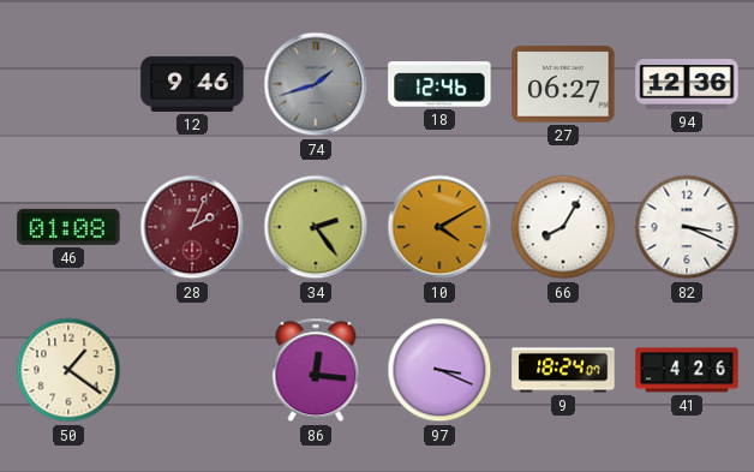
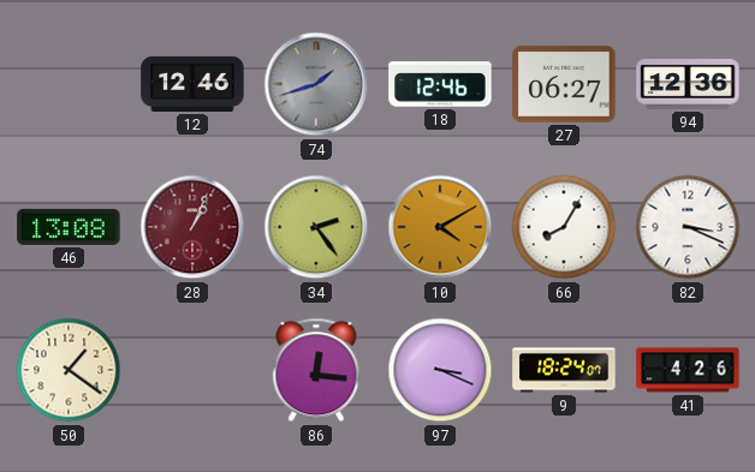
12: 9:46 -> 12:46
46: 01:08 -> 13:08
28: 2:04 -> 1:04
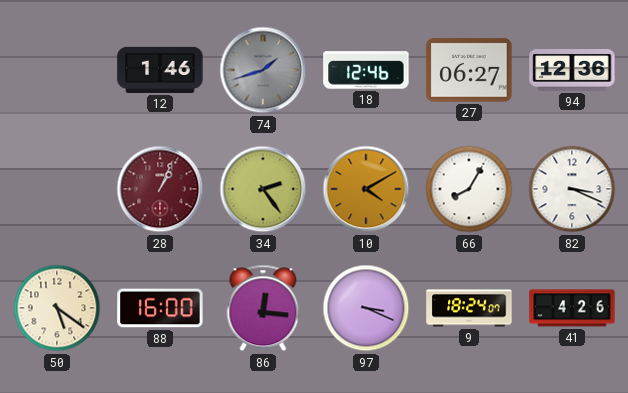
12: 12:46 -> 1:46
46: 13:08 -> none
50: 1:21 -> 5:21
88: none -> 16:00
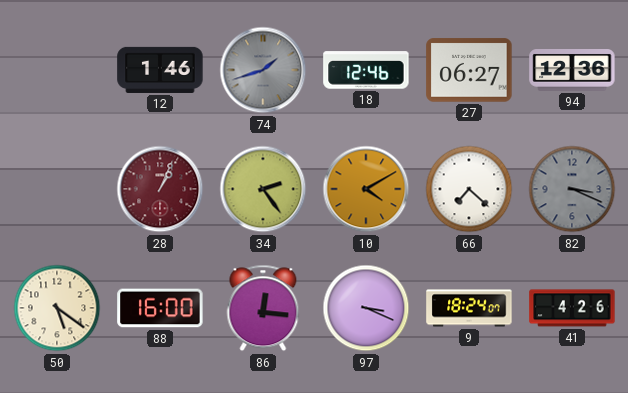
66: 8:05 -> 7:22
82 dial: white -> grey
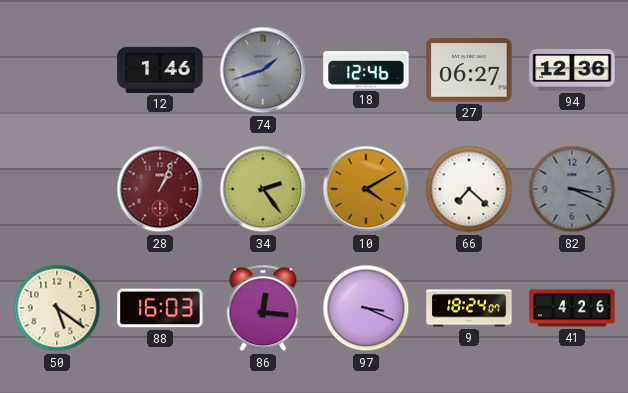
88: 16:00 -> 16:03
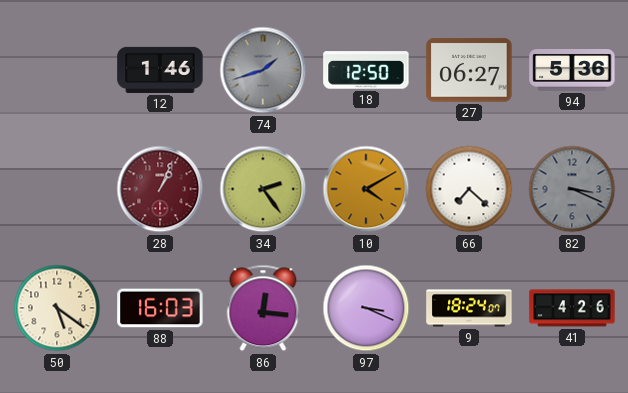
18: 12:46 -> 12:50
94: 12:36 -> 5:36
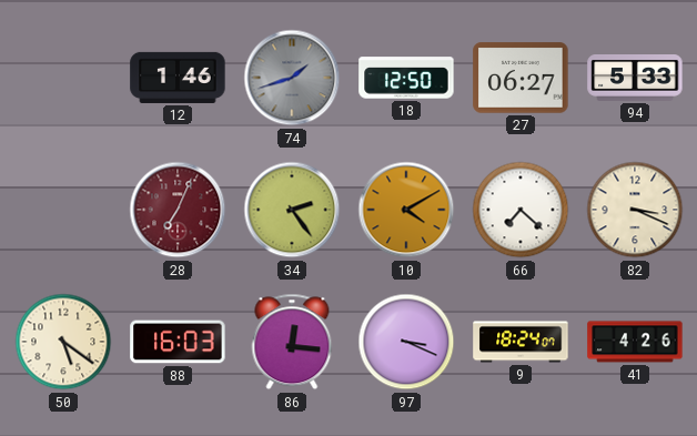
94: 5:36 -> 5:33
28: 1:04 -> 7:04
82 dial: grey -> cream
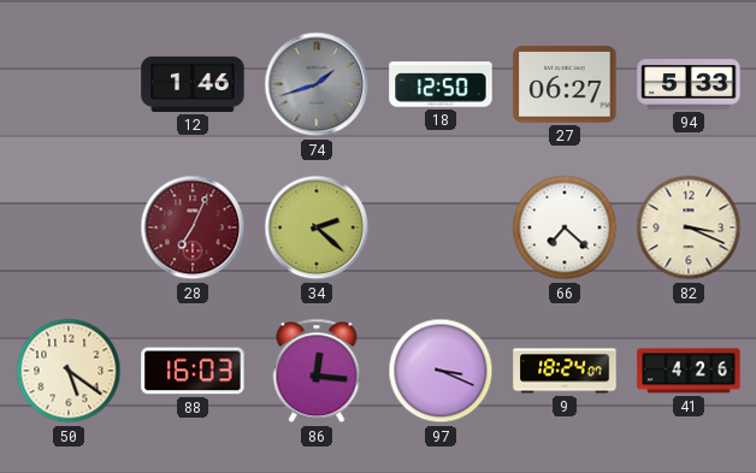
34: 2:24 -> 2:22
10: 4:10 -> none
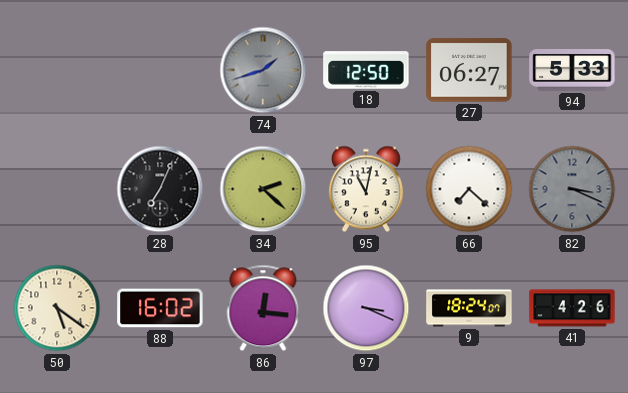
12: 1:46 -> none
28 dial: burgundy -> black
95: none -> 11:02
82 dial: cream -> grey
88: 16:03 -> 16:02
